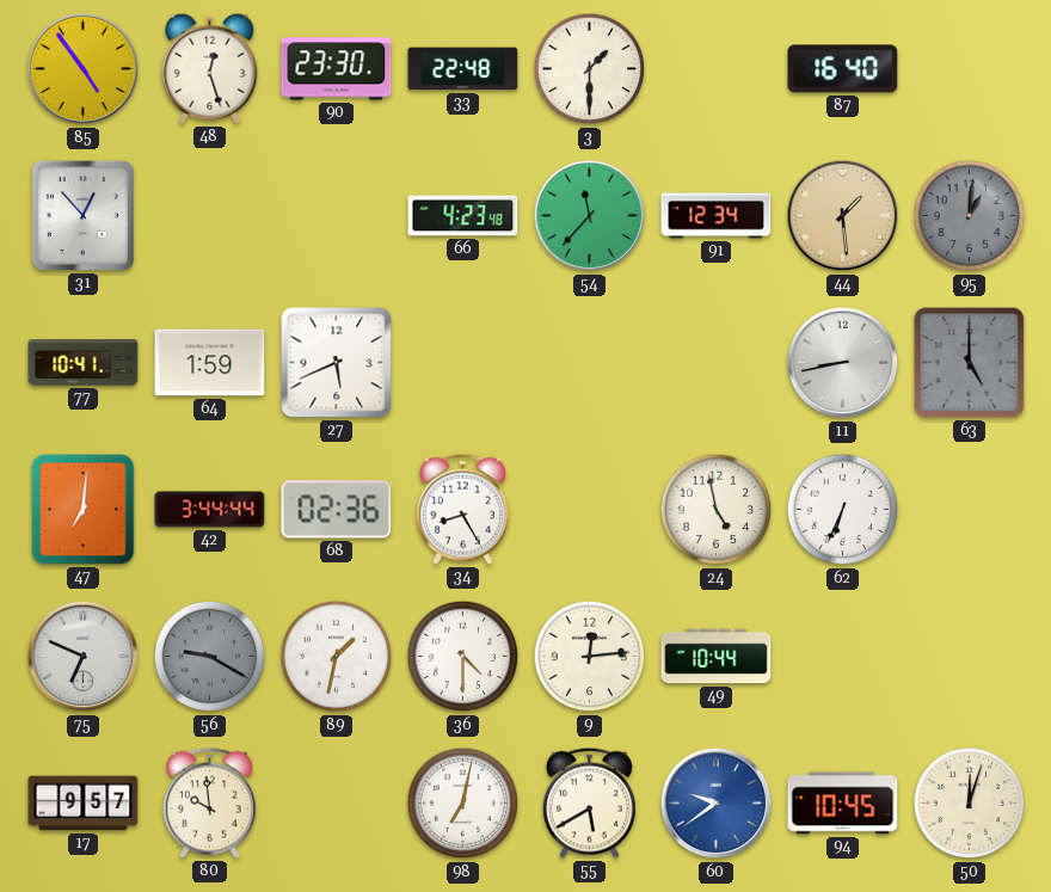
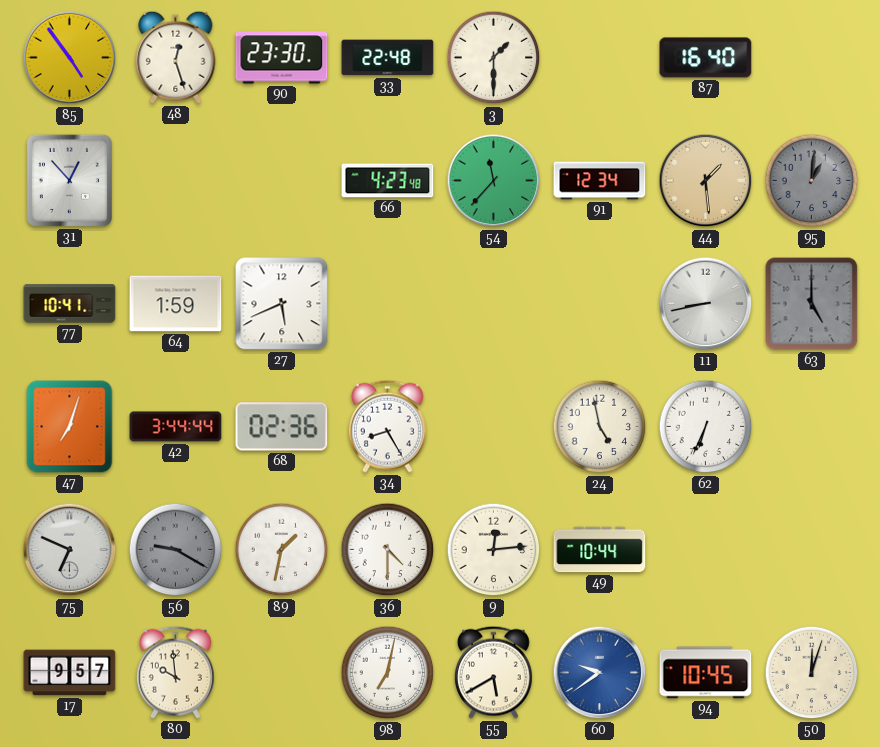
47: 7:01 -> 7:03
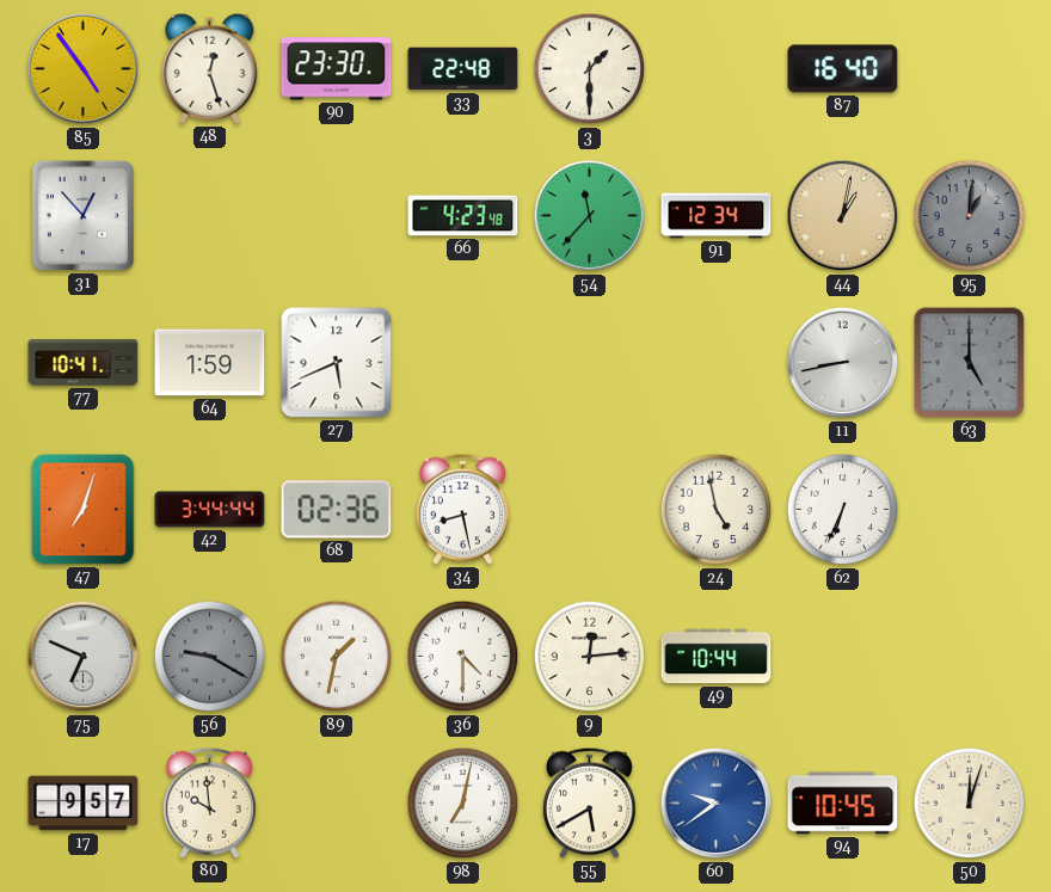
44: 1:29 -> 1:02
34: 8:25 -> 8:28
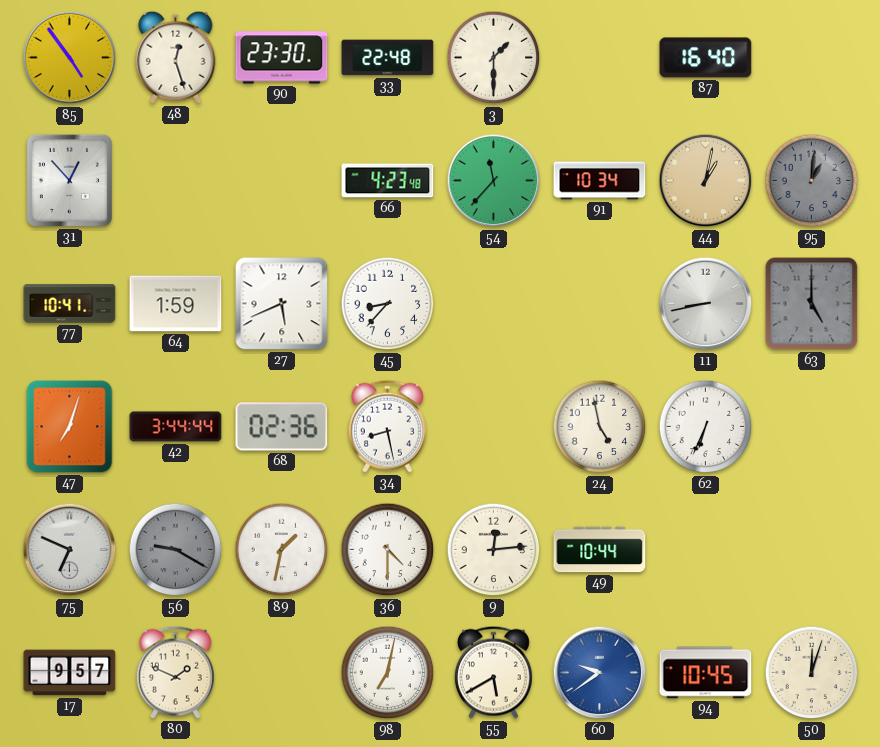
91: 12:34 -> 10:34
45: none -> 8:37
80: 9:59 -> 1:49
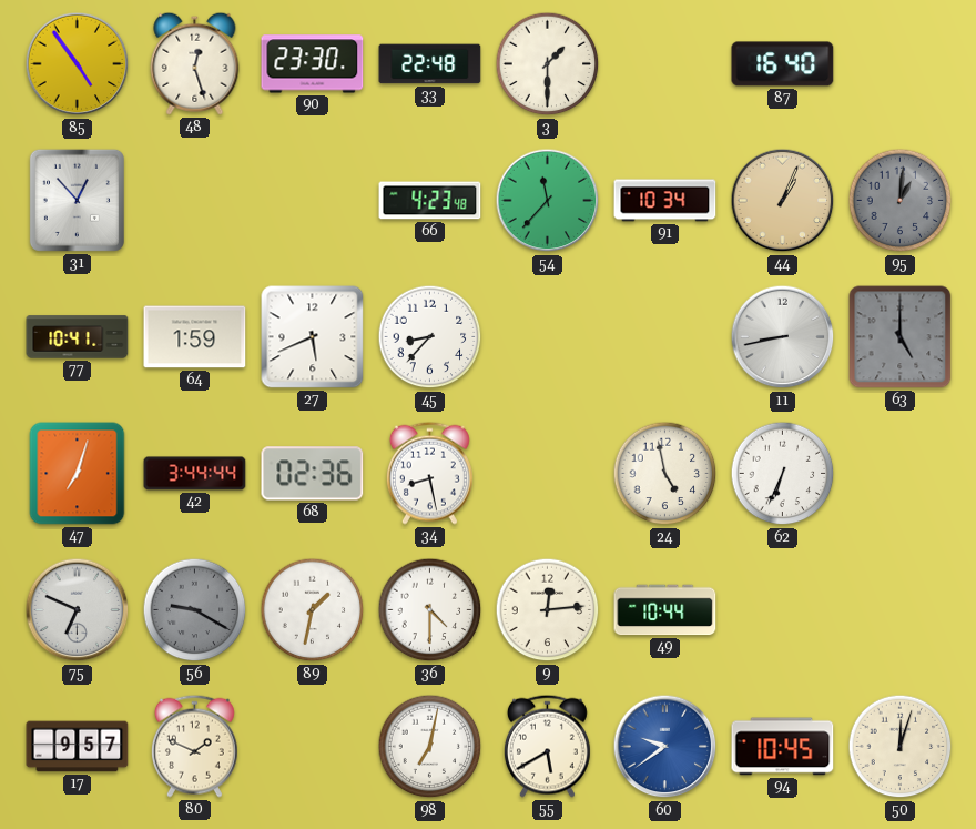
44: 1:02 -> 1:04
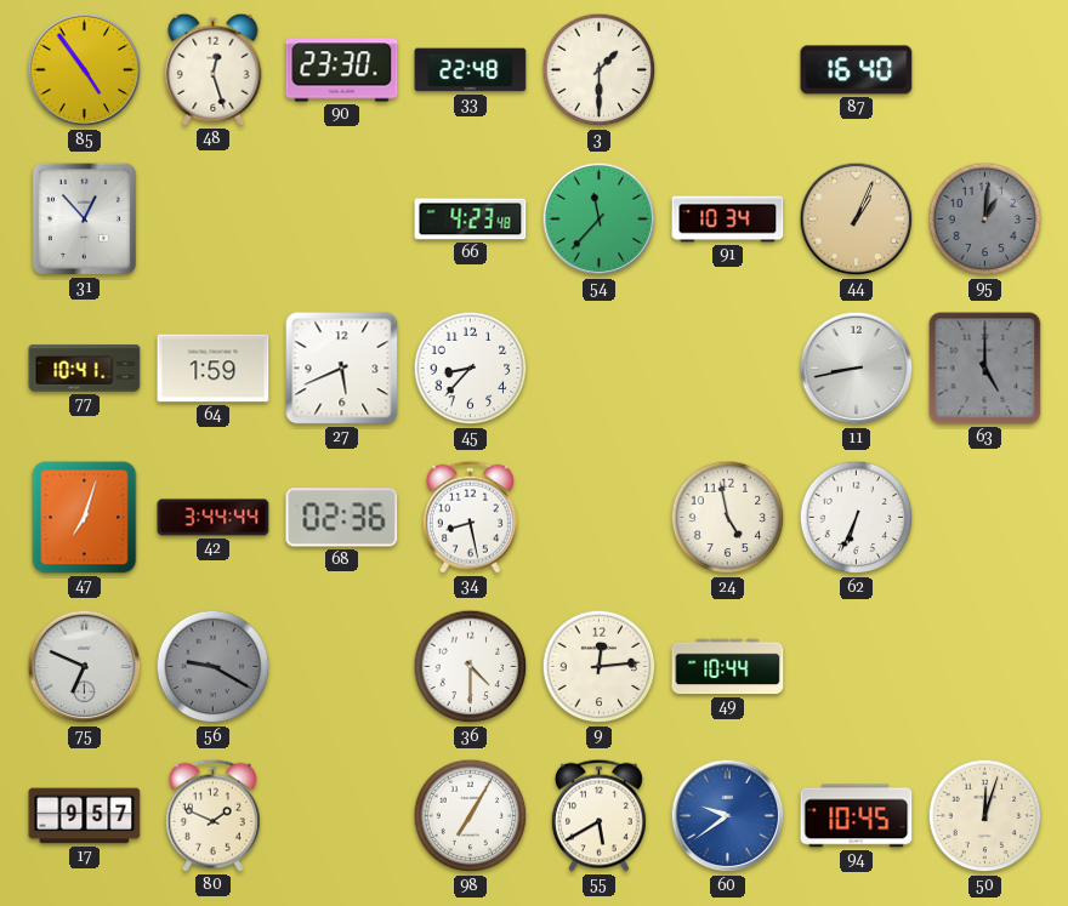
89: 1:32 -> none
98: 7:02 -> 7:05
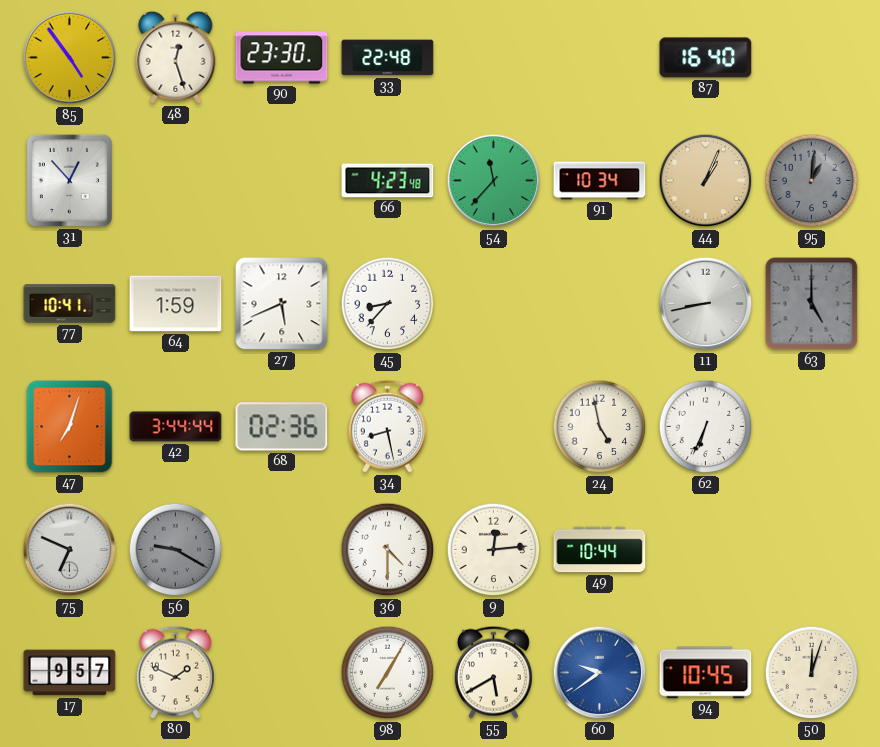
3: 1:30 -> none
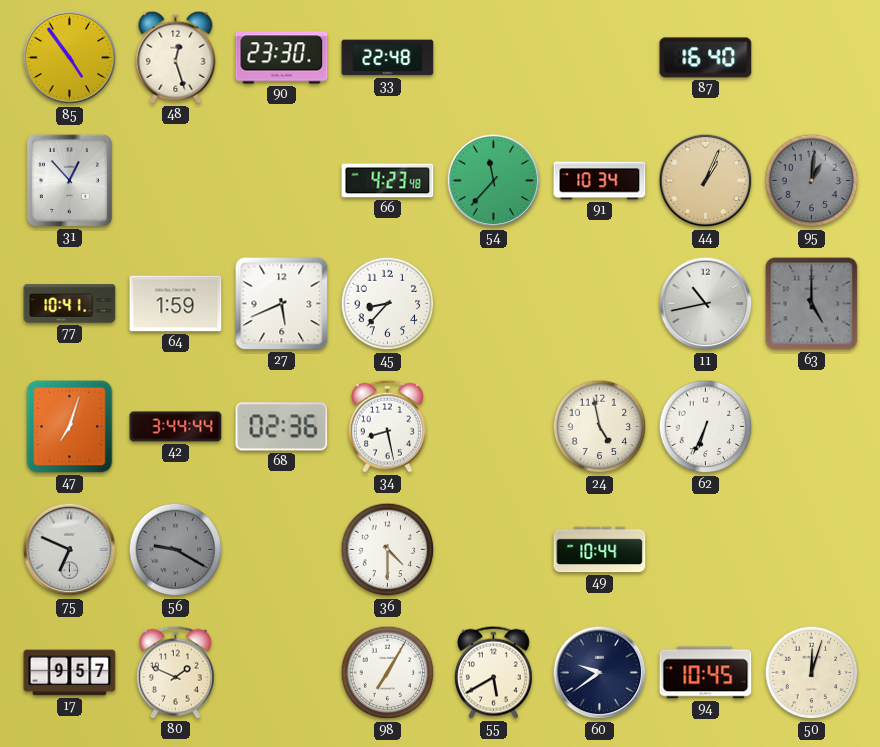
11: 8:43 -> 10:43
9: 12:14 -> none
60 dial: blue -> navy
